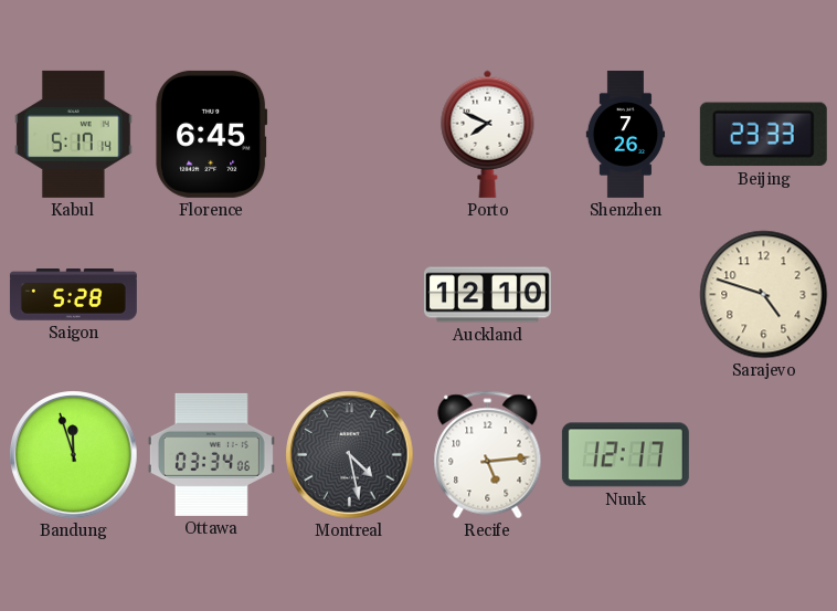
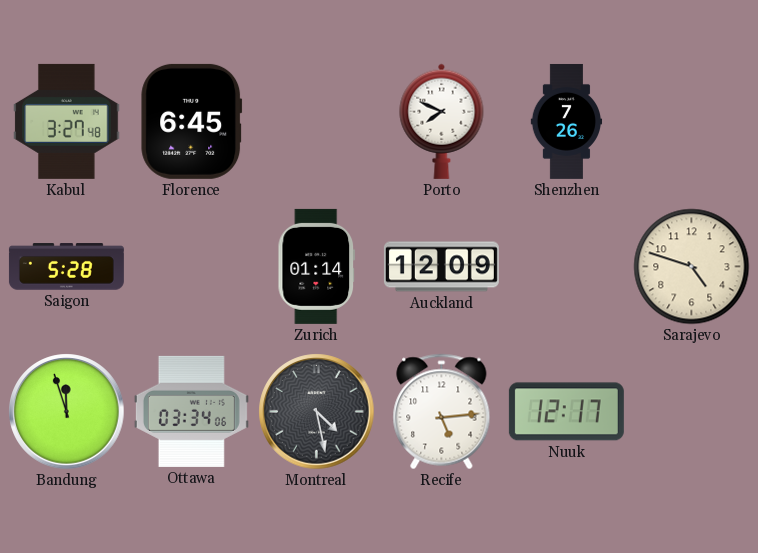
Kabul: 5:17 -> 3:27
Beijing: 23:33 -> none
Zurich: none -> 01:14
Auckland: 12:10 -> 12:09
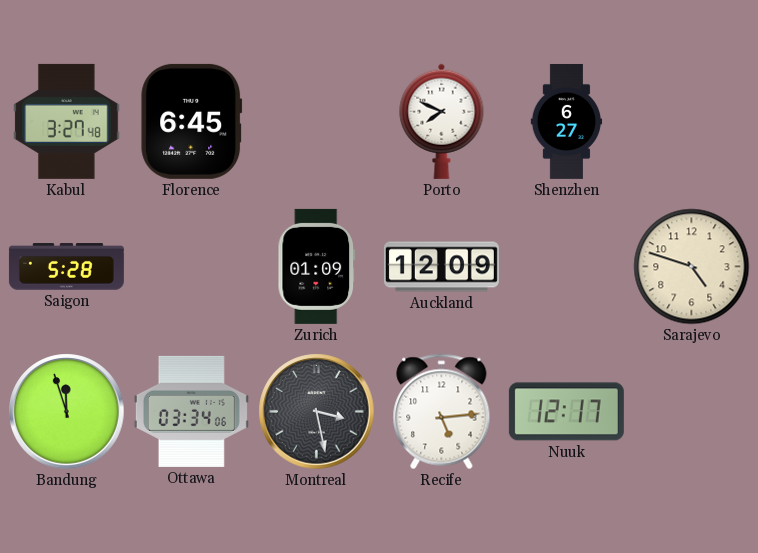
Shenzhen: 7:26 -> 6:27
Zurich: 01:14 -> 01:09
Montreal: 4:28 -> 3:28
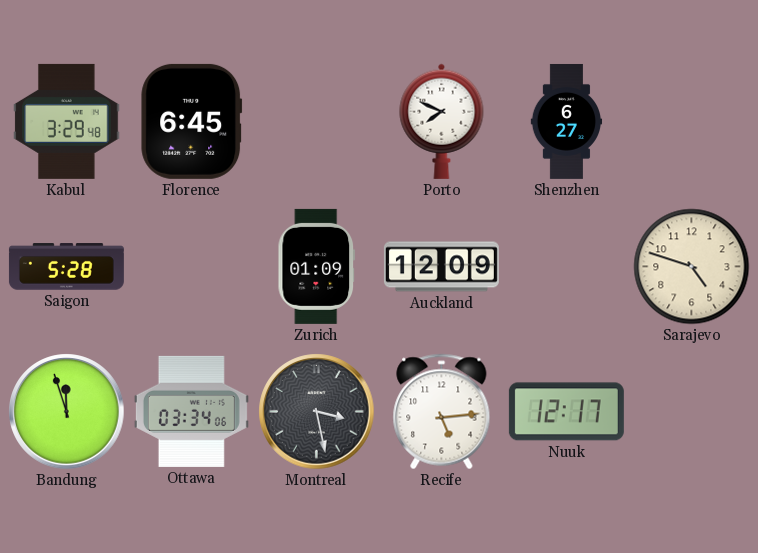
Kabul: 3:27 -> 3:29
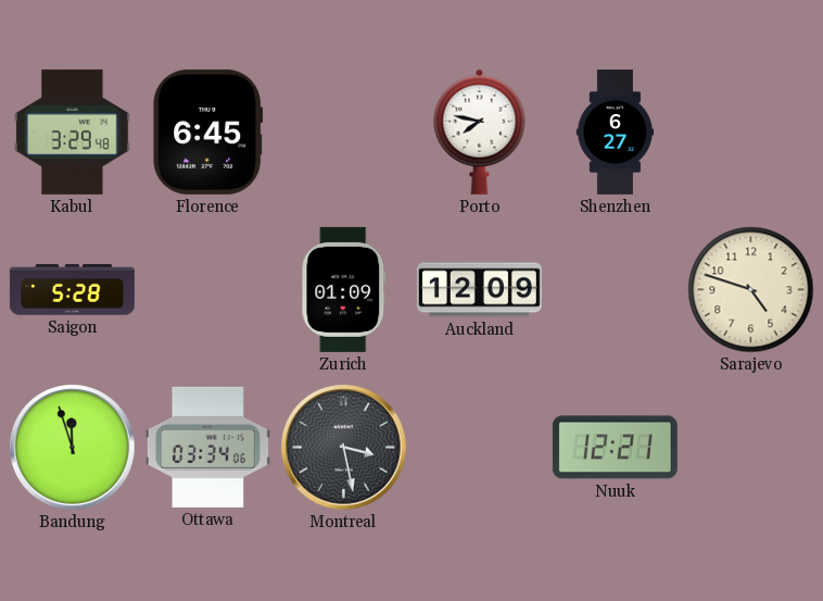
Porto: 7:49 -> 7:47
Recife: 5:14 -> none
Nuuk: 12:17 -> 12:21
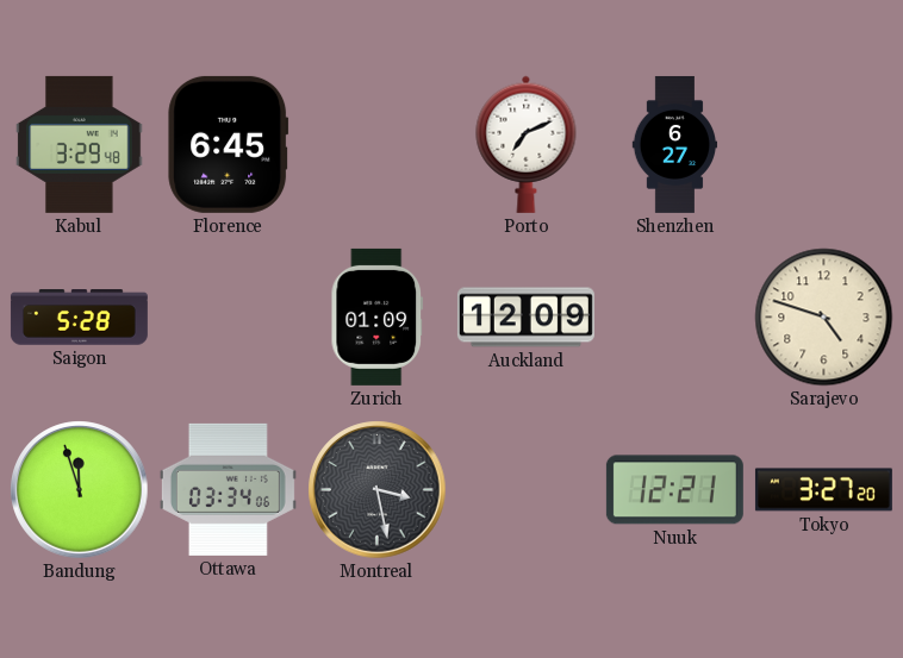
Porto: 7:47 -> 7:11
Tokyo: none -> 3:27
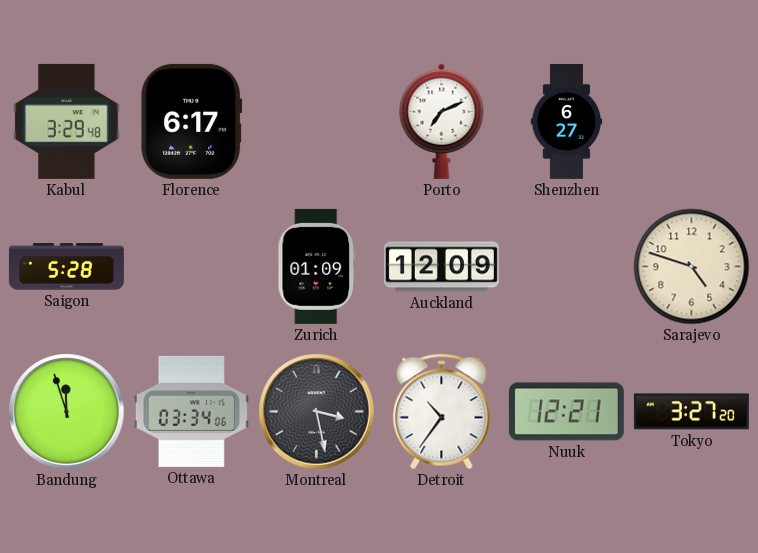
Florence: 6:45 -> 6:17
Detroit: none -> 10:36
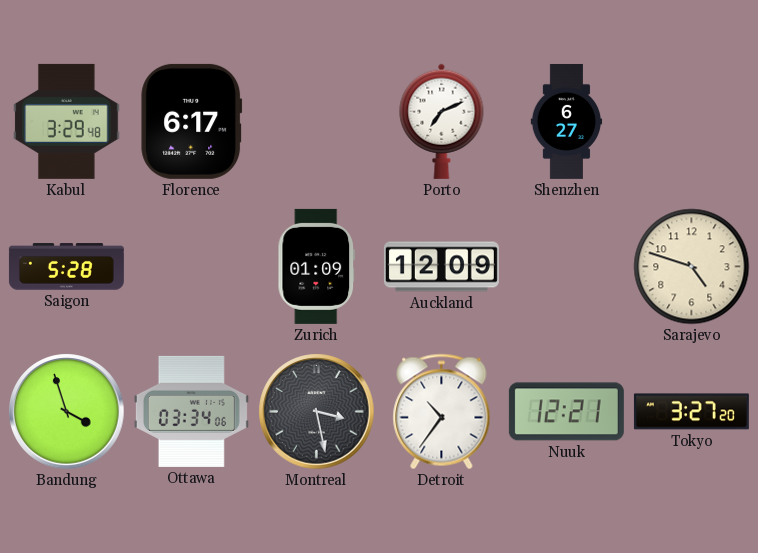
Bandung: 11:57 -> 3:57
